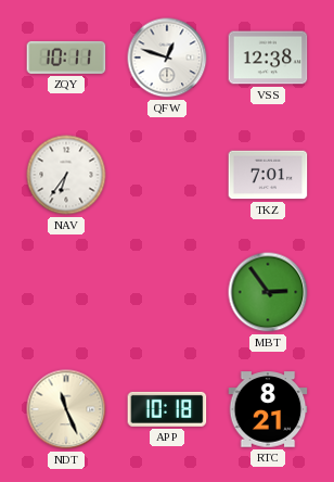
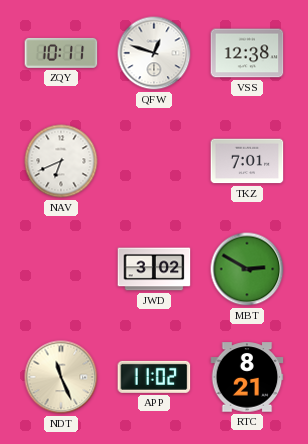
NAV: 6:36 -> 6:41
JWD: none -> 3:02
MBT: 2:54 -> 2:50
APP: 10:18 -> 11:02
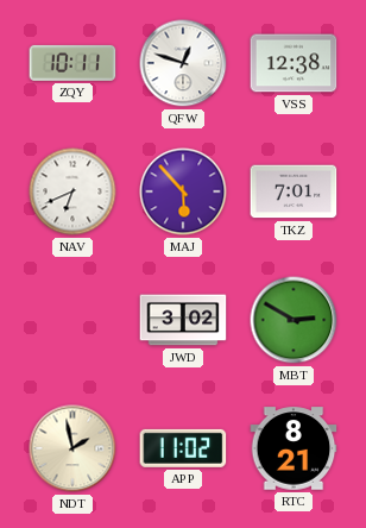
MAJ: none -> 5:53
NDT: 11:26 -> 1:58
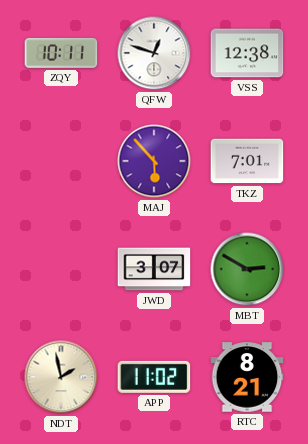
NAV: 6:41 -> none
JWD: 3:02 -> 3:07
